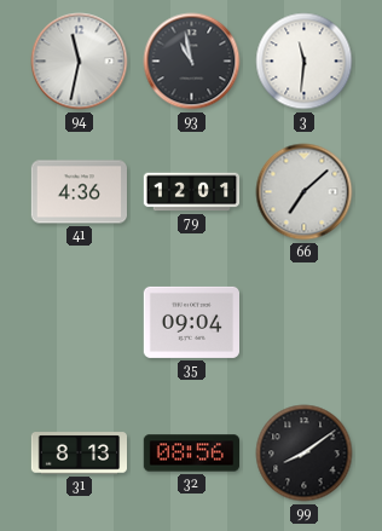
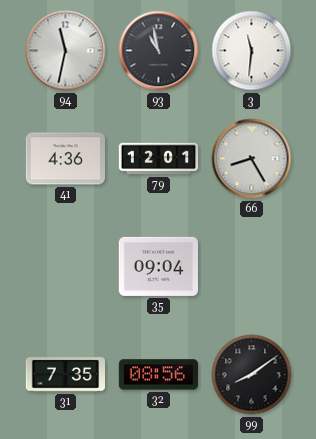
66: 7:08 -> 8:25
31: 8:13 -> 7:35
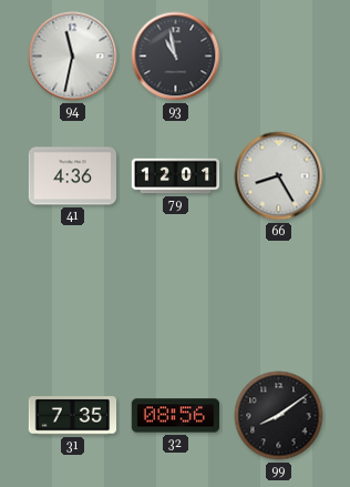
3: 11:31 -> none
35: 09:04 -> none
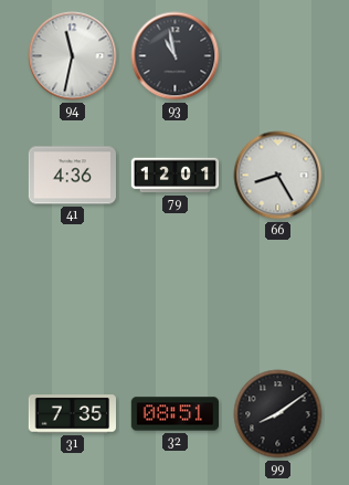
32: 08:56 -> 08:51
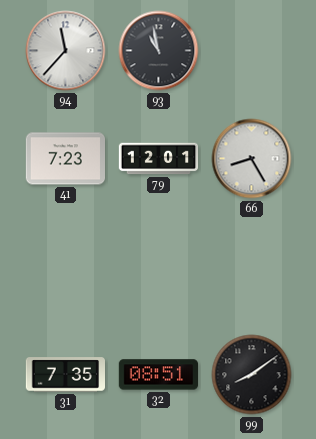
94: 11:32 -> 11:37
41: 4:36 -> 7:23
